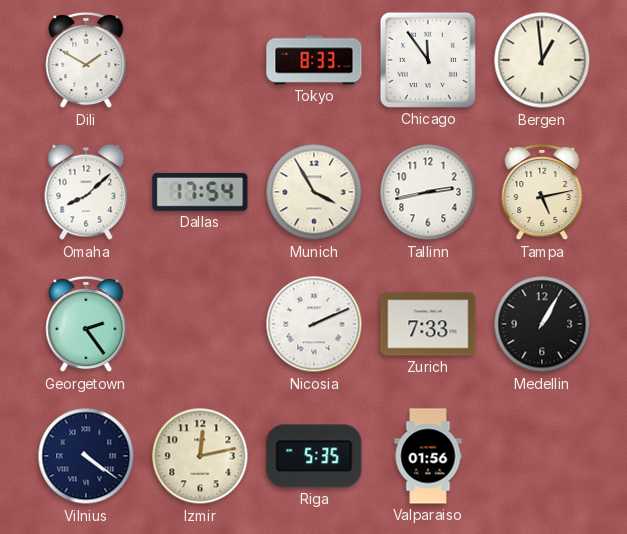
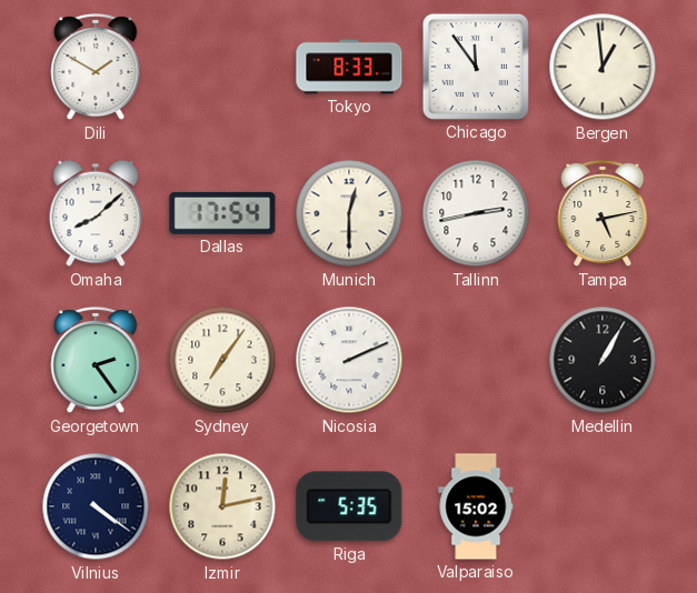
Munich: 3:55 -> 12:30
Sydney: none -> 7:06
Zurich: 7:33 -> none
Valparaiso: 01:56 -> 15:02
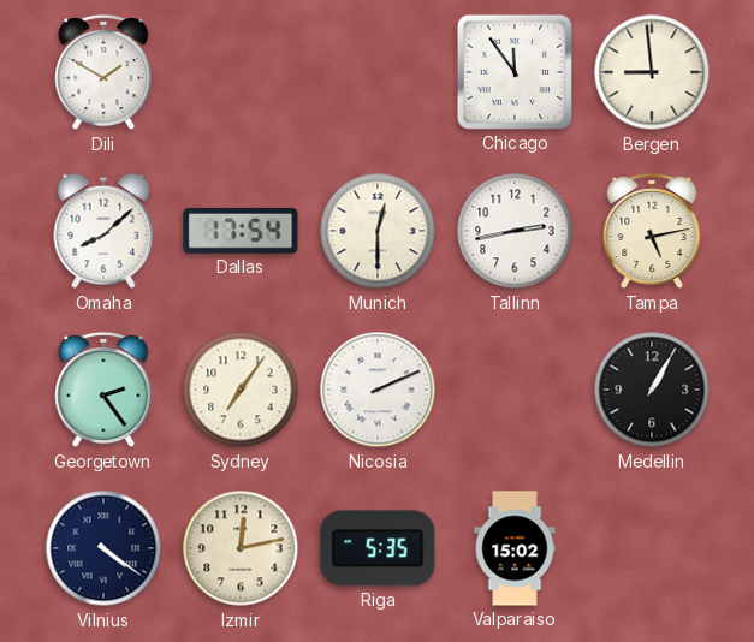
Tokyo: 8:33 -> none
Bergen: 12:59 -> 8:59
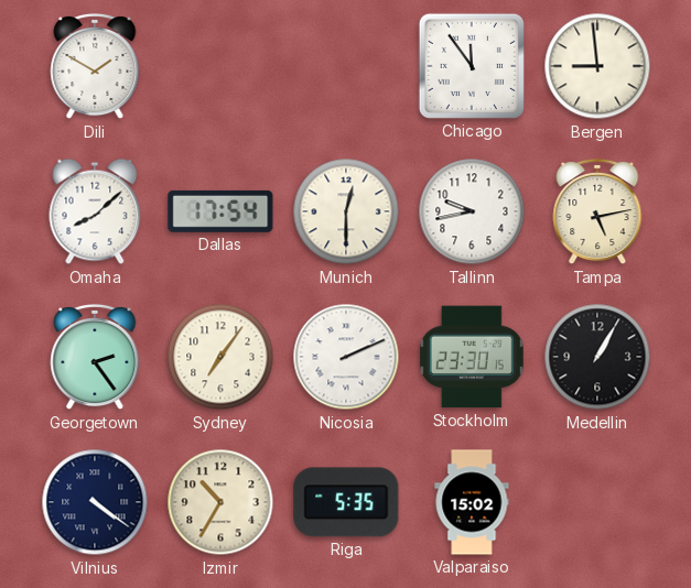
Tallinn: 2:43 -> 9:43
Stockholm: none -> 23:30
Izmir: 12:13 -> 10:35
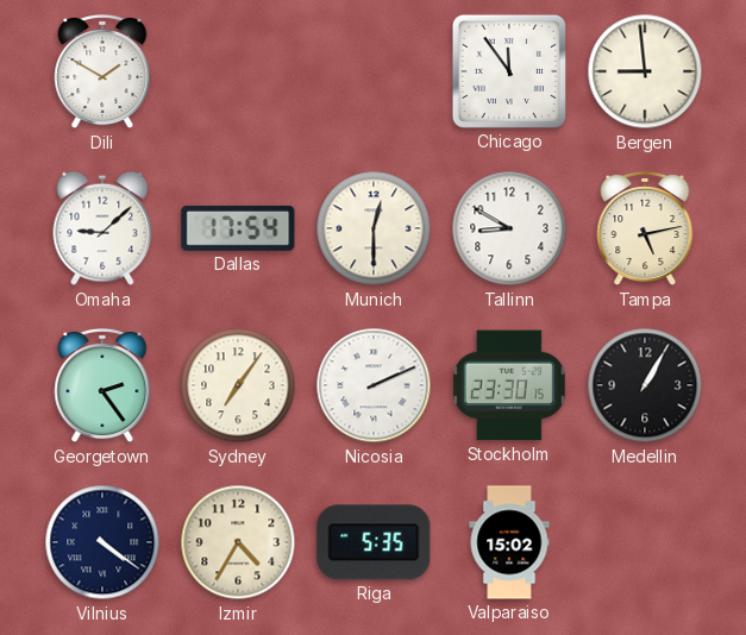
Omaha: 8:08 -> 9:08
Tallinn: 9:43 -> 8:50
Izmir: 10:35 -> 4:35
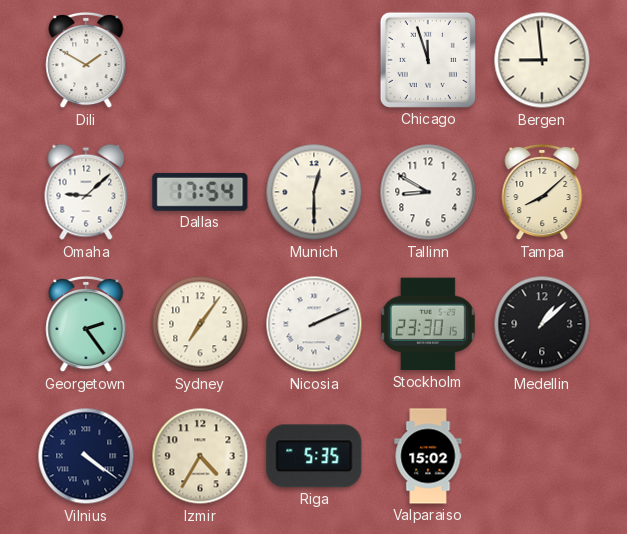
Chicago: 11:54 -> 11:57
Tampa: 5:13 -> 8:08
Medellin: 1:05 -> 1:08
